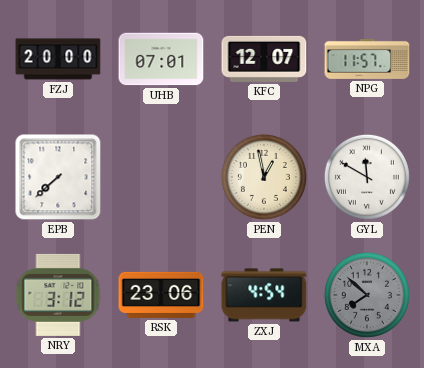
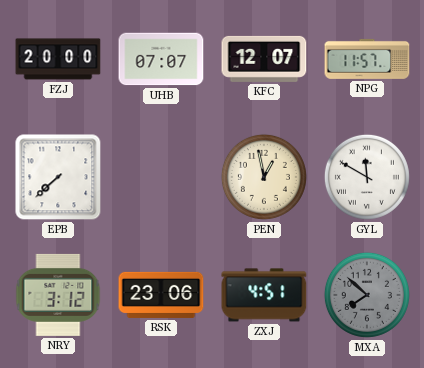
UHB: 07:01 -> 07:07
ZXJ: 4:54 -> 4:51
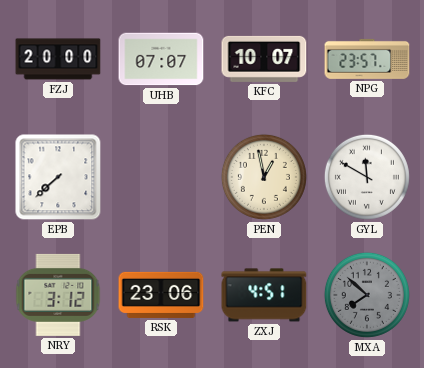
KFC: 12:07 -> 10:07
NPG: 11:57 -> 23:57
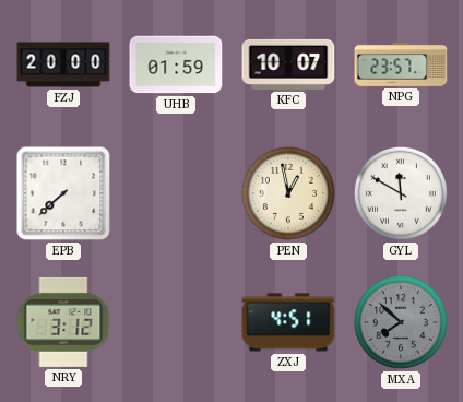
UHB: 07:07 -> 01:59
RSK: 23:06 -> none
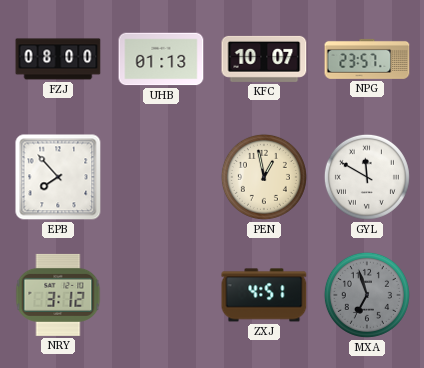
FZJ: 20:00 -> 08:00
UHB: 01:59 -> 01:13
EPB: 7:38 -> 7:53
MXA: 7:52 -> 6:57
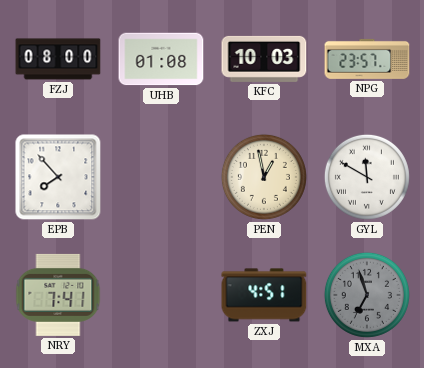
UHB: 01:13 -> 01:08
KFC: 10:07 -> 10:03
NRY: 3:12 -> 7:41
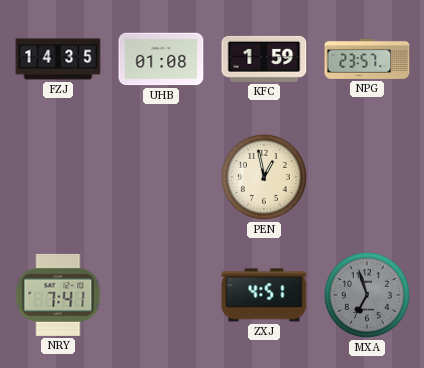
FZJ: 08:00 -> 14:35
KFC: 10:03 -> 1:59
EPB: 7:53 -> none
GYL: 11:50 -> none
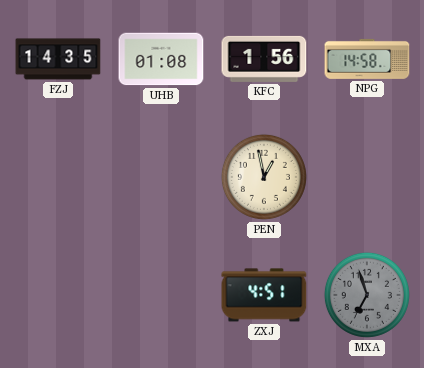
KFC: 1:59 -> 1:56
NPG: 23:57 -> 14:58
NRY: 7:41 -> none
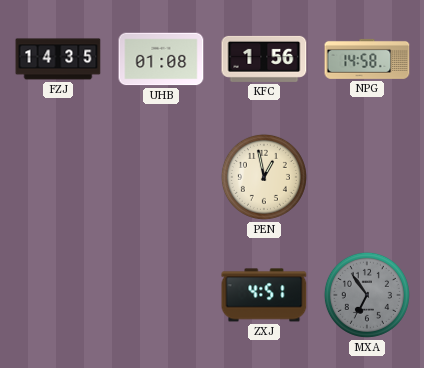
MXA: 6:57 -> 6:54
